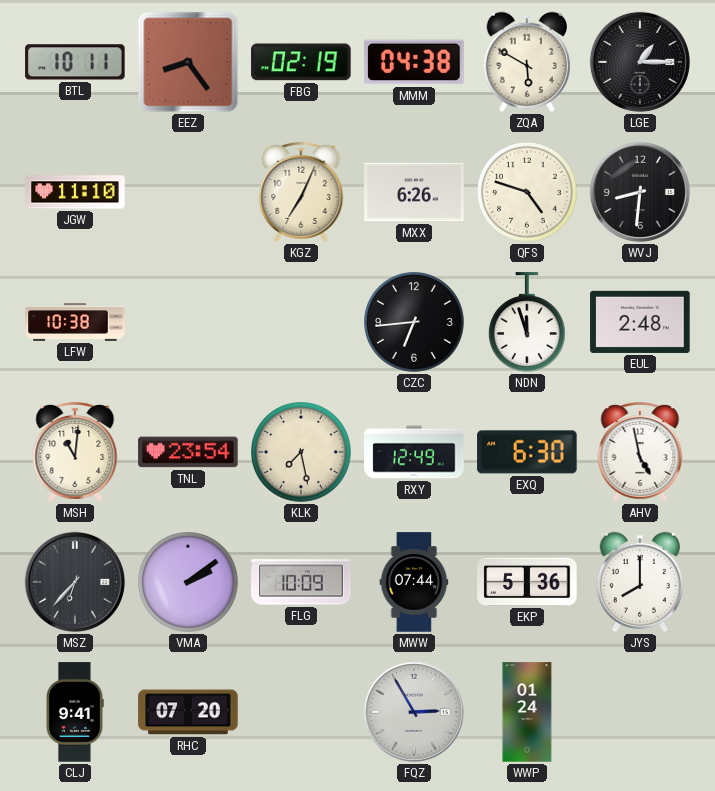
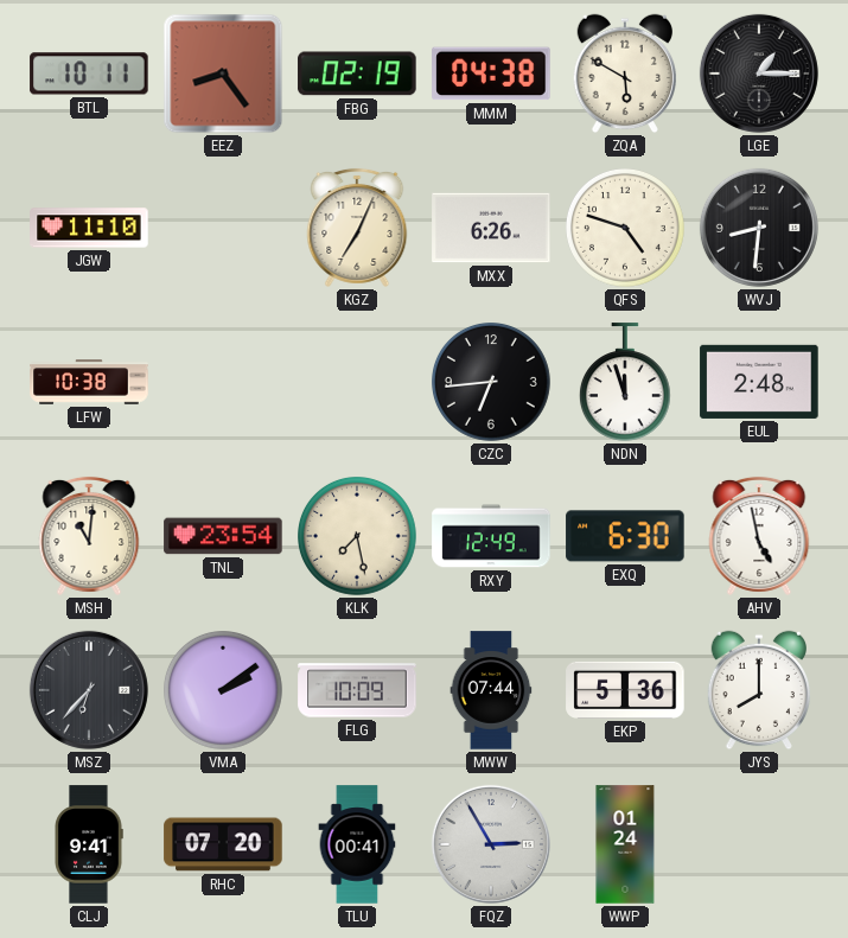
TLU: none -> 00:41
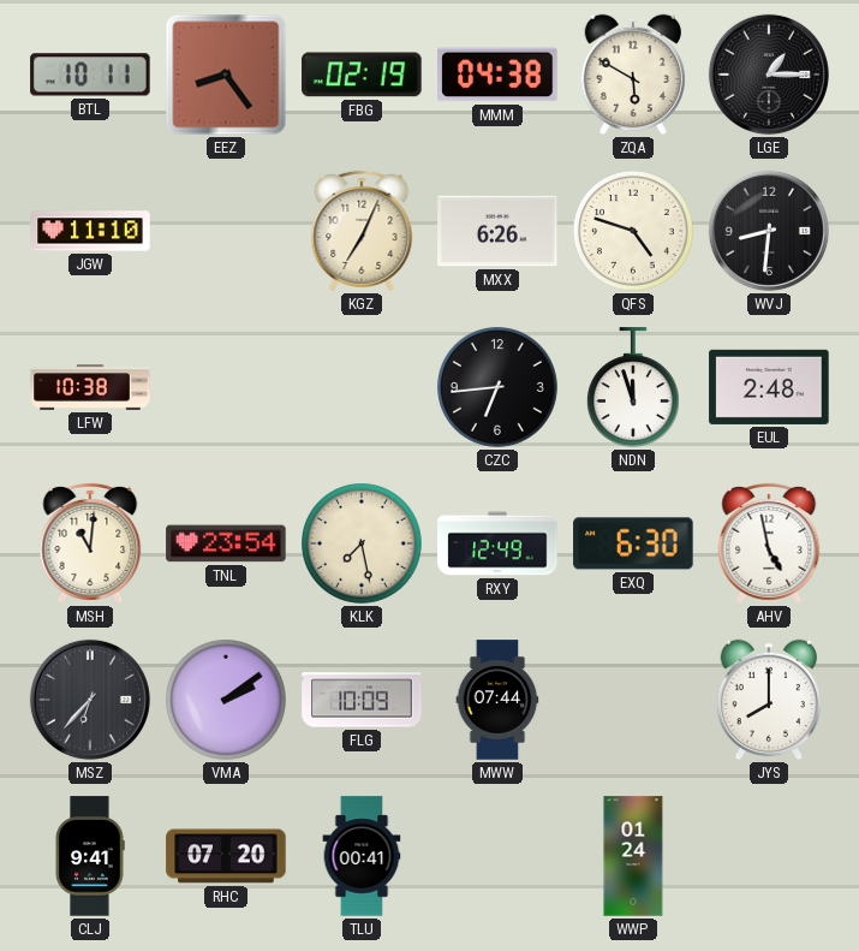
EKP: 5:36 -> none
FQZ: 2:55 -> none
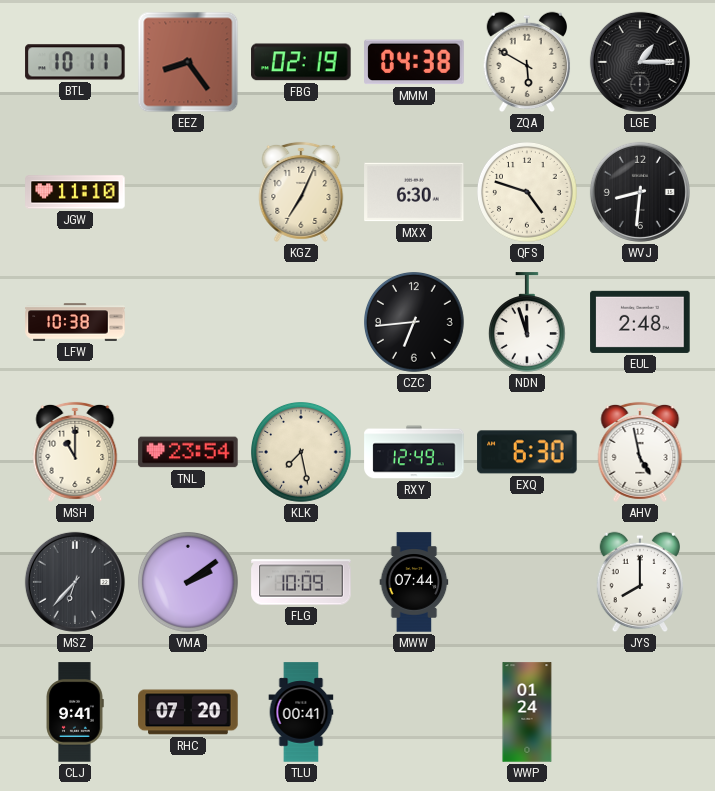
MXX: 6:26 -> 6:30
MSH: 11:01 -> 11:00
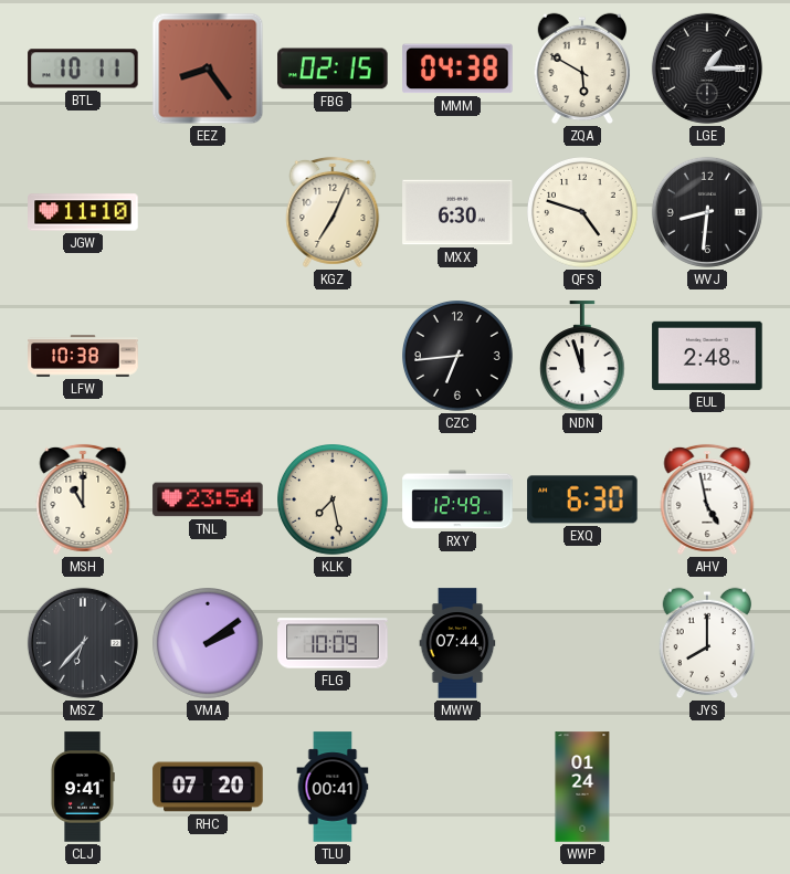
FBG: 02:19 -> 02:15
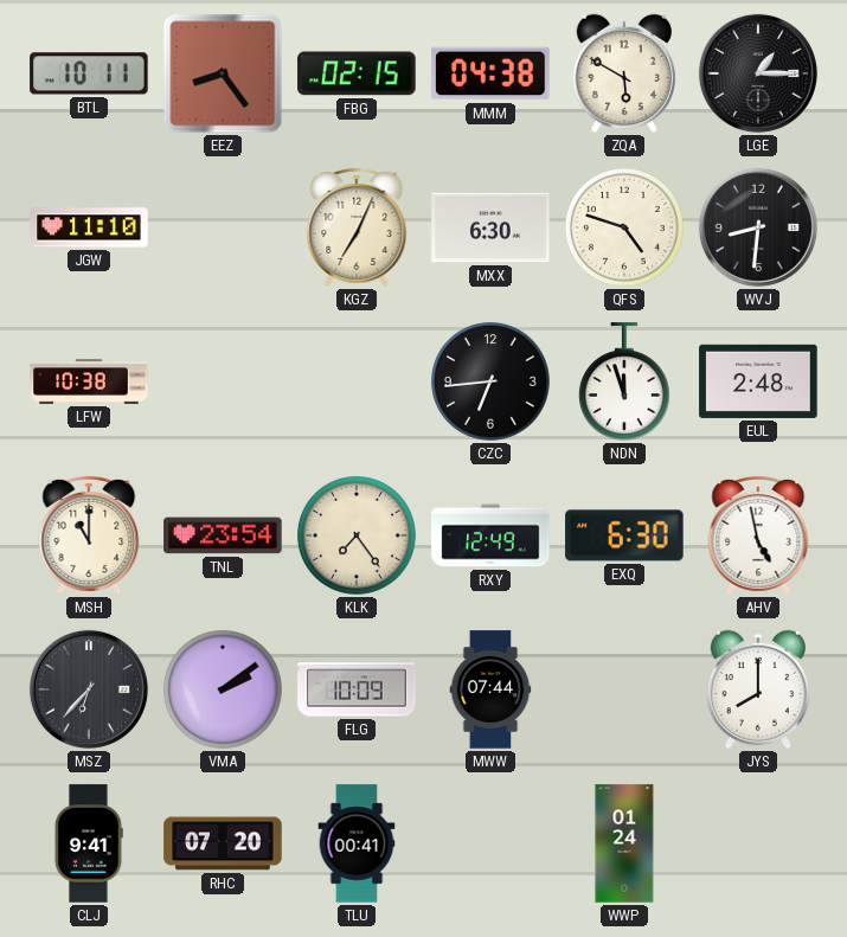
KLK: 7:28 -> 7:24
